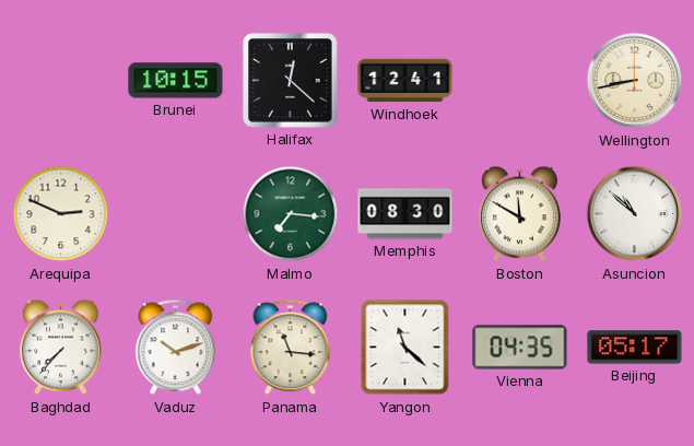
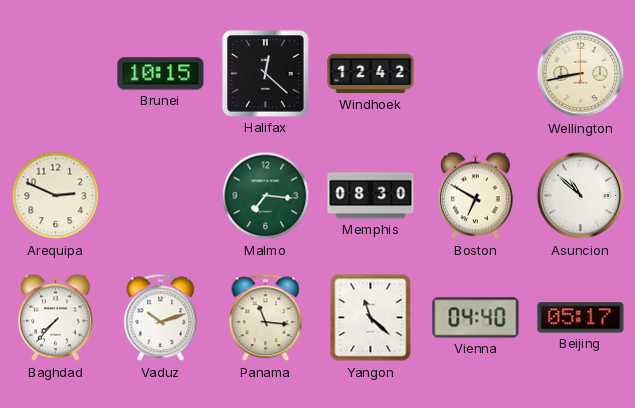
Windhoek: 12:41 -> 12:42
Boston: 11:50 -> 6:50
Vienna: 04:35 -> 04:40
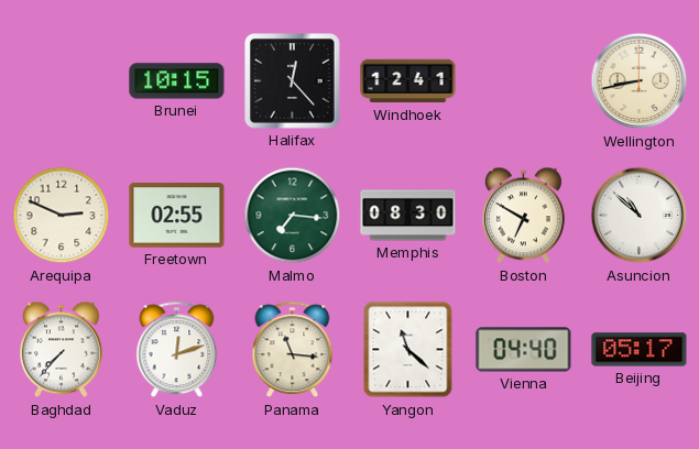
Halifax: 12:22 -> 12:23
Windhoek: 12:42 -> 12:41
Freetown: none -> 02:55
Vaduz: 10:12 -> 12:12
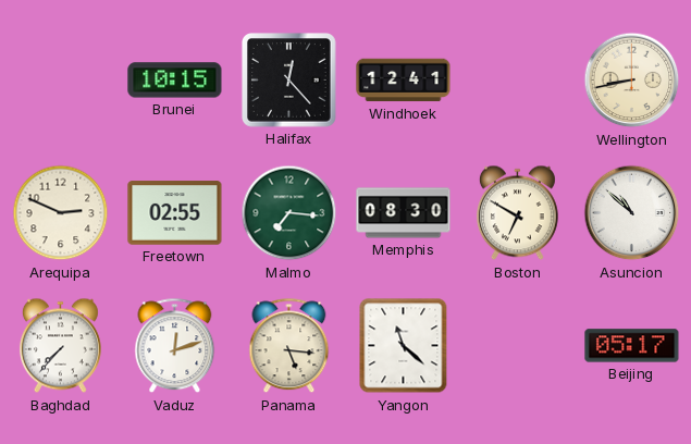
Panama: 11:16 -> 5:16
Vienna: 04:40 -> none
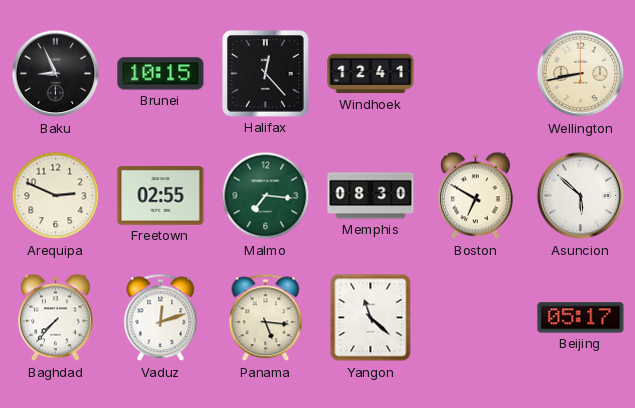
Baku: none -> 8:56
Asuncion: 10:52 -> 5:52
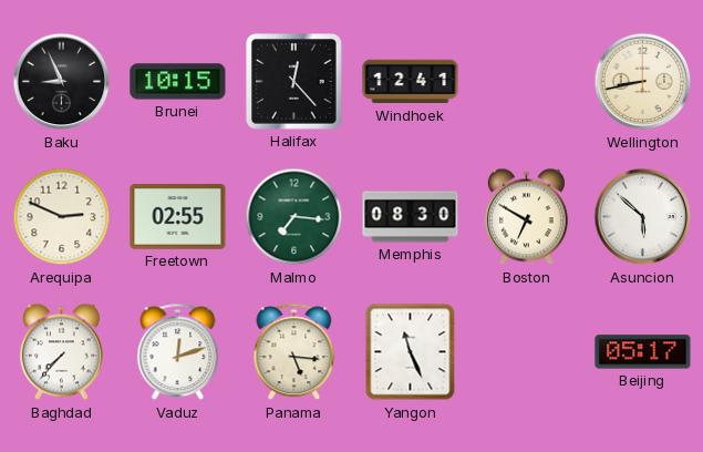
Yangon: 11:22 -> 11:26
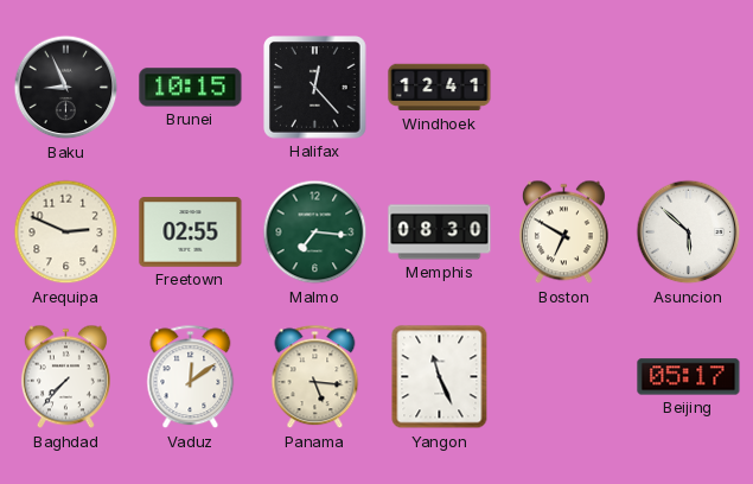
Wellington: 8:43 -> none
Vaduz: 12:12 -> 12:09
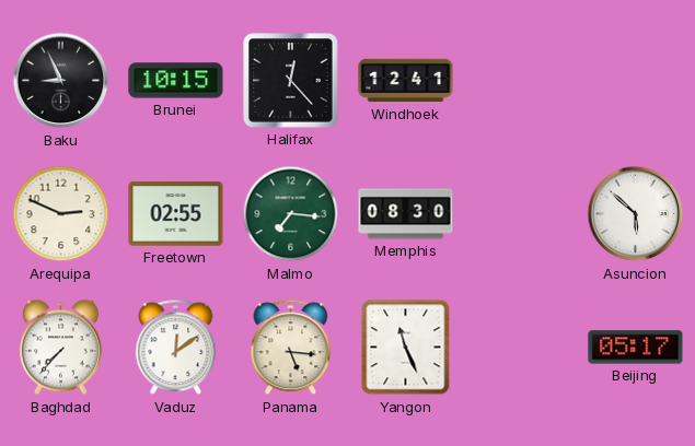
Boston: 6:50 -> none
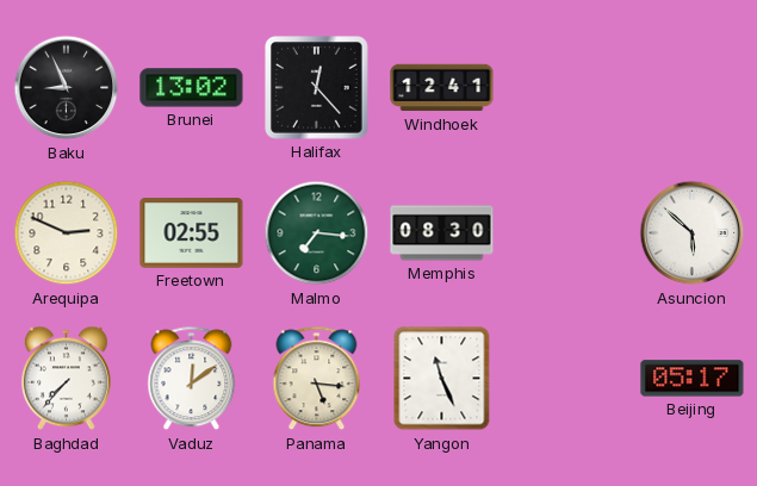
Brunei: 10:15 -> 13:02
